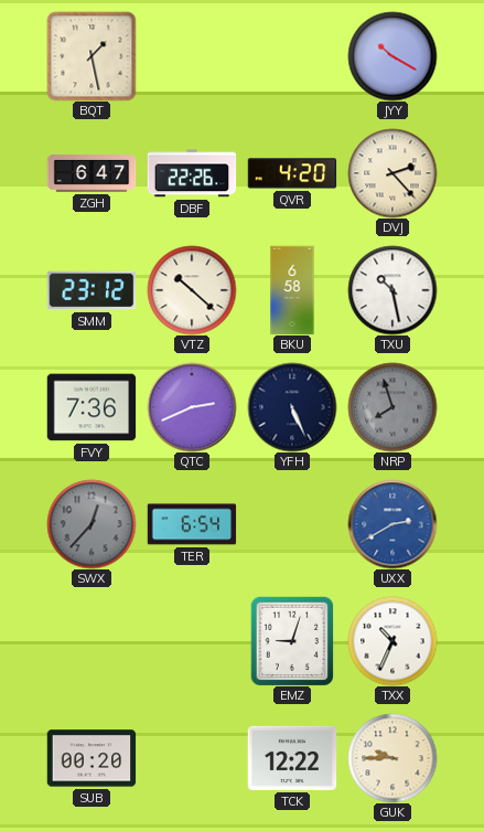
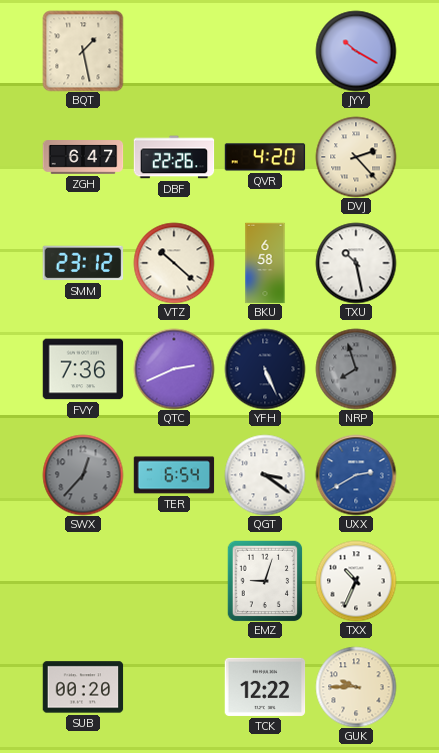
QGT: none -> 3:21
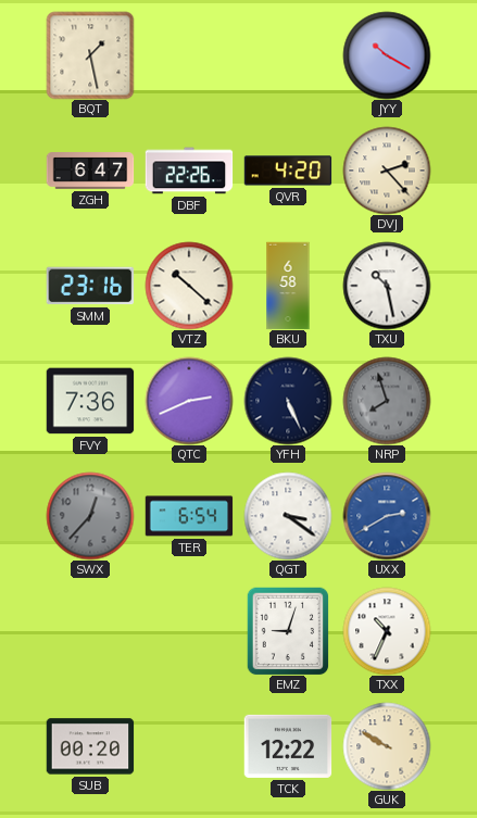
SMM: 23:12 -> 23:16
GUK: 9:45 -> 9:50
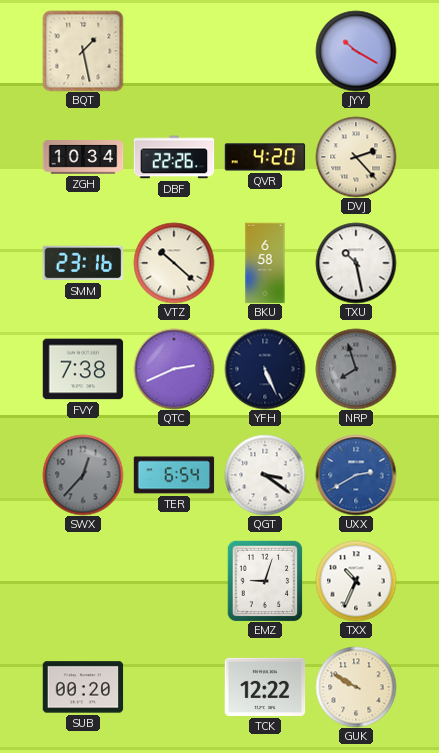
ZGH: 6:47 -> 10:34
FVY: 7:36 -> 7:38
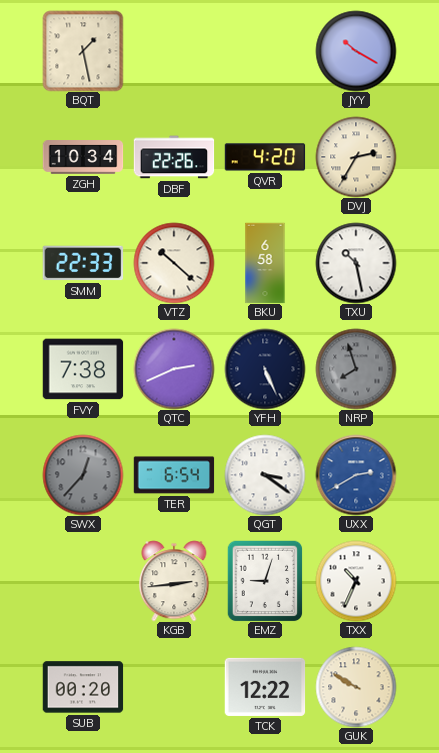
DVJ: 2:23 -> 2:35
SMM: 23:16 -> 22:33
KGB: none -> 2:44
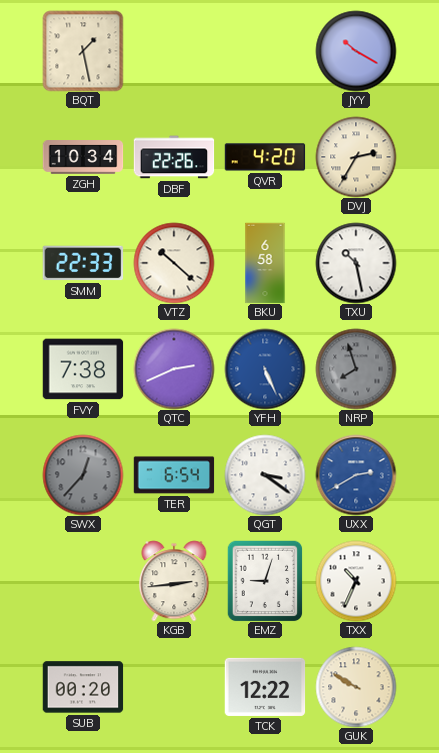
YFH dial: navy -> blue
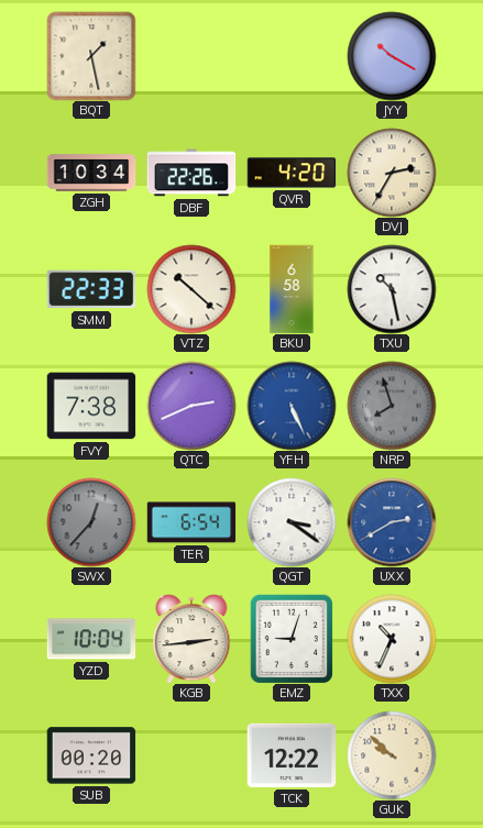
YZD: none -> 10:04
GUK: 9:50 -> 9:52
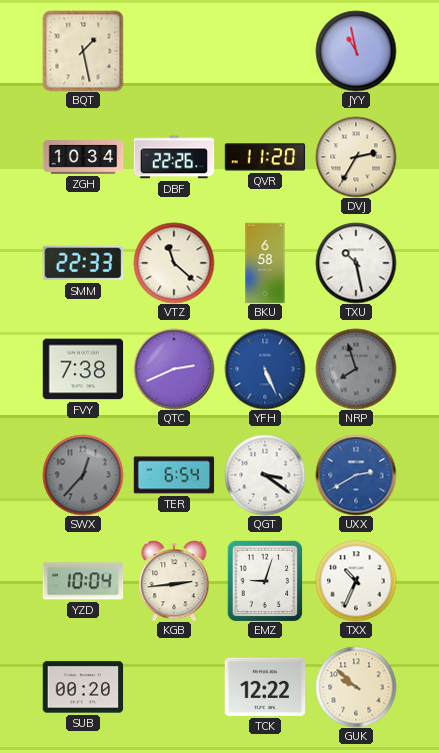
JYY: 10:20 -> 10:58
QVR: 4:20 -> 11:20
VTZ: 10:22 -> 11:22
